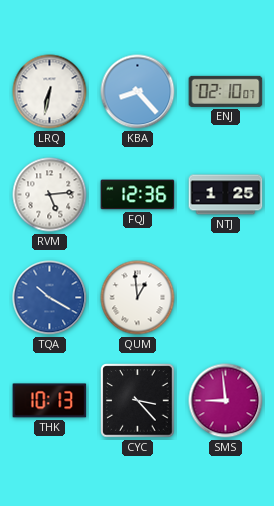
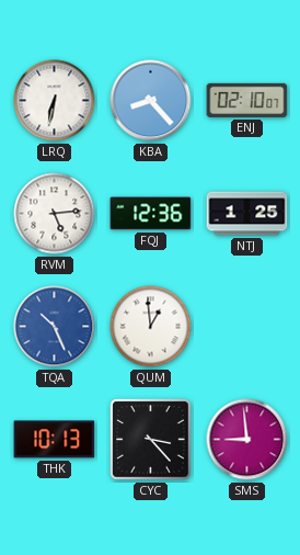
TQA: 10:20 -> 10:26
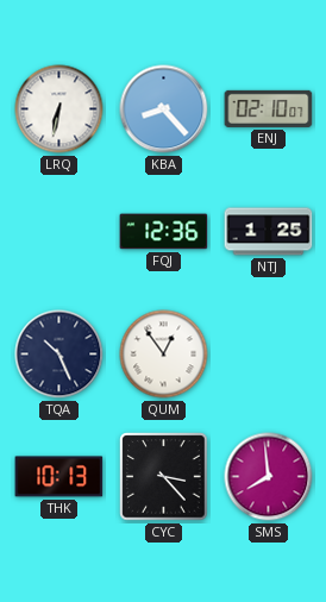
RVM: 5:14 -> none
TQA dial: blue -> navy
QUM: 12:59 -> 12:54
SMS: 8:59 -> 7:59
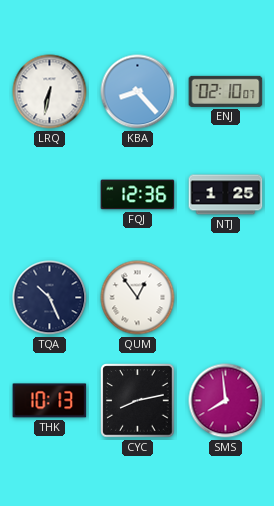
CYC: 3:23 -> 8:13
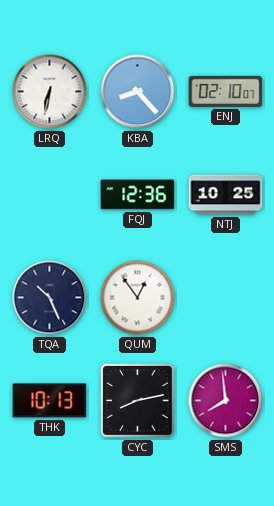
NTJ: 1:25 -> 10:25
